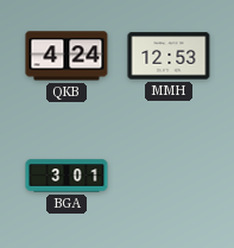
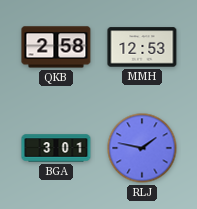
QKB: 4:24 -> 2:58
RLJ: none -> 1:47
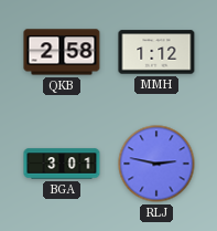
MMH: 12:53 -> 1:12
RLJ: 1:47 -> 2:47
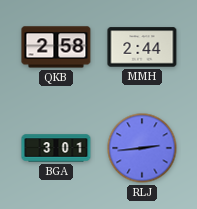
MMH: 1:12 -> 2:44
RLJ: 2:47 -> 2:44
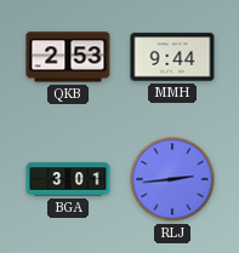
QKB: 2:58 -> 2:53
MMH: 2:44 -> 9:44
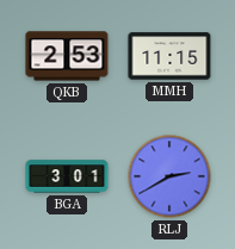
MMH: 9:44 -> 11:15
RLJ: 2:44 -> 2:40
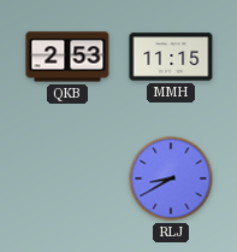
BGA: 3:01 -> none
RLJ: 2:40 -> 8:40
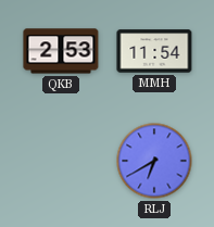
MMH: 11:15 -> 11:54
RLJ: 8:40 -> 6:40
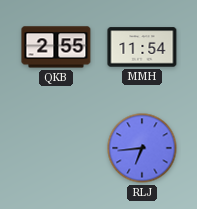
QKB: 2:53 -> 2:55
RLJ: 6:40 -> 6:44
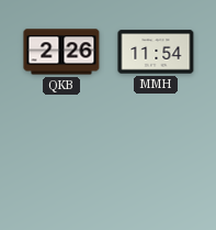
QKB: 2:55 -> 2:26
RLJ: 6:44 -> none
